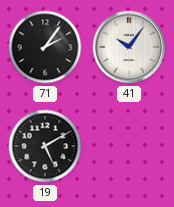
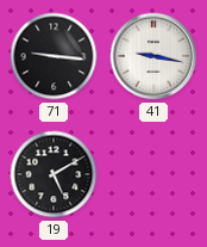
71: 2:06 -> 9:16
41: 10:06 -> 9:17
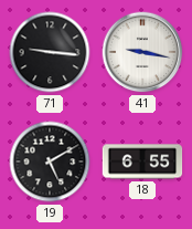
18: none -> 6:55
